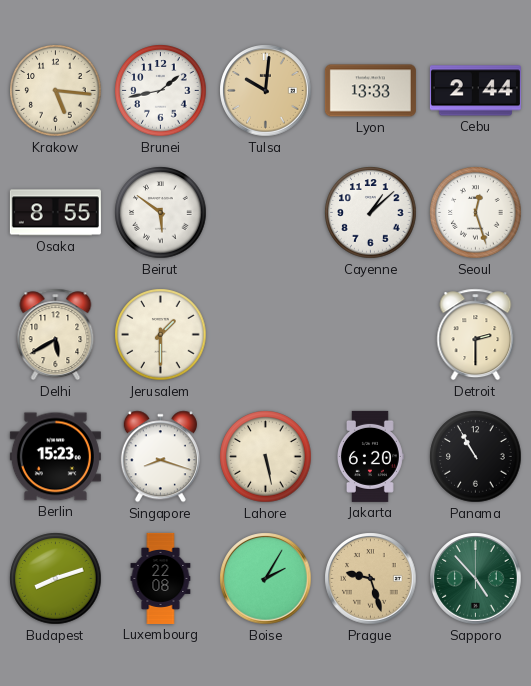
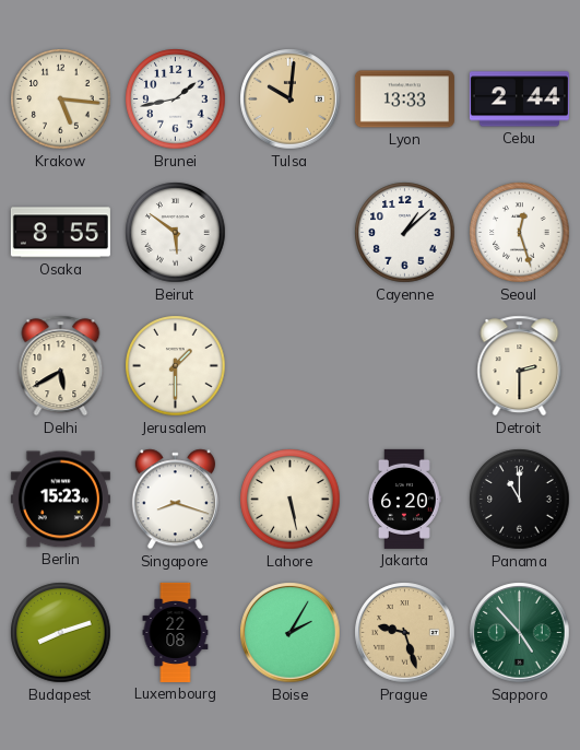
Panama: 10:55 -> 11:00
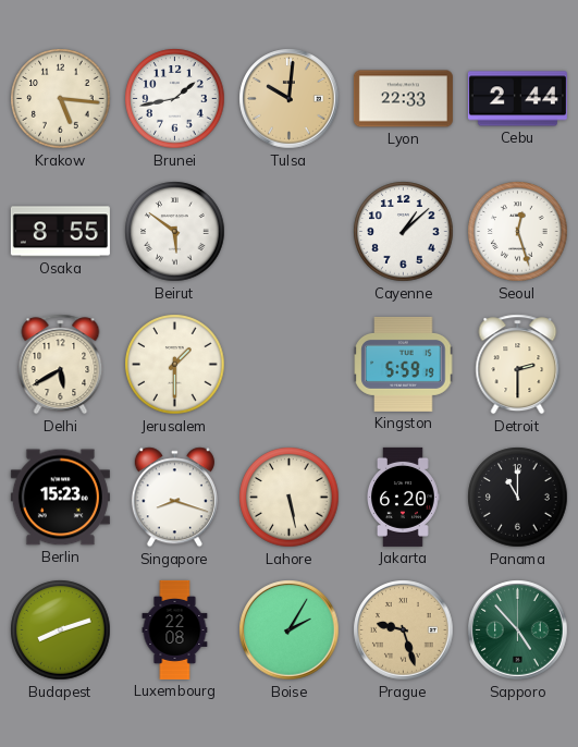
Lyon: 13:33 -> 22:33
Kingston: none -> 5:59
